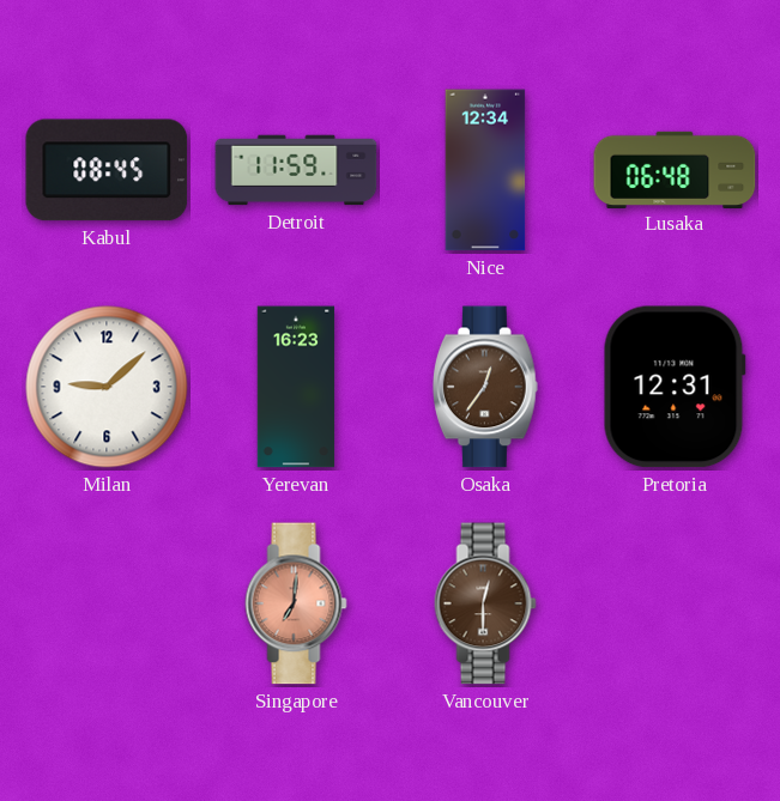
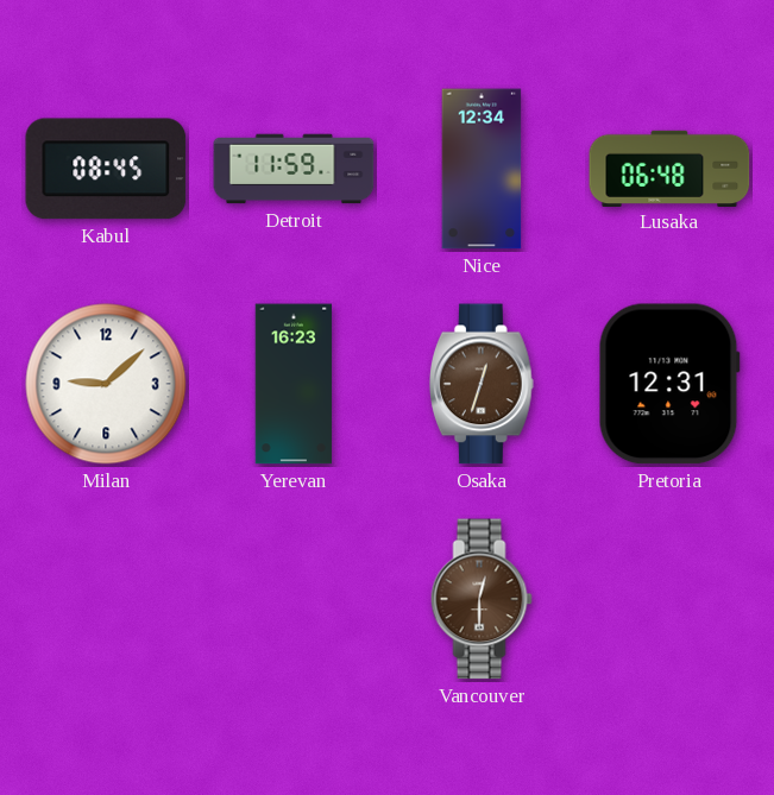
Osaka: 12:36 -> 12:33
Singapore: 7:01 -> none
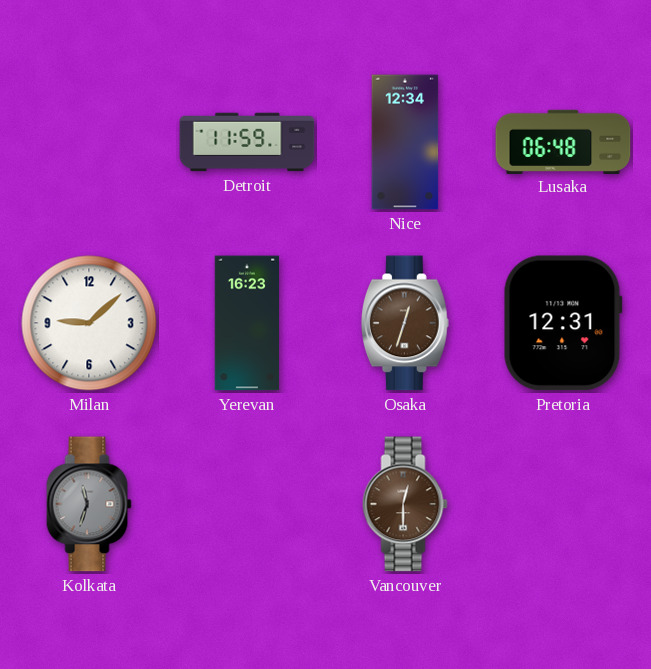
Kabul: 08:45 -> none
Kolkata: none -> 11:33
